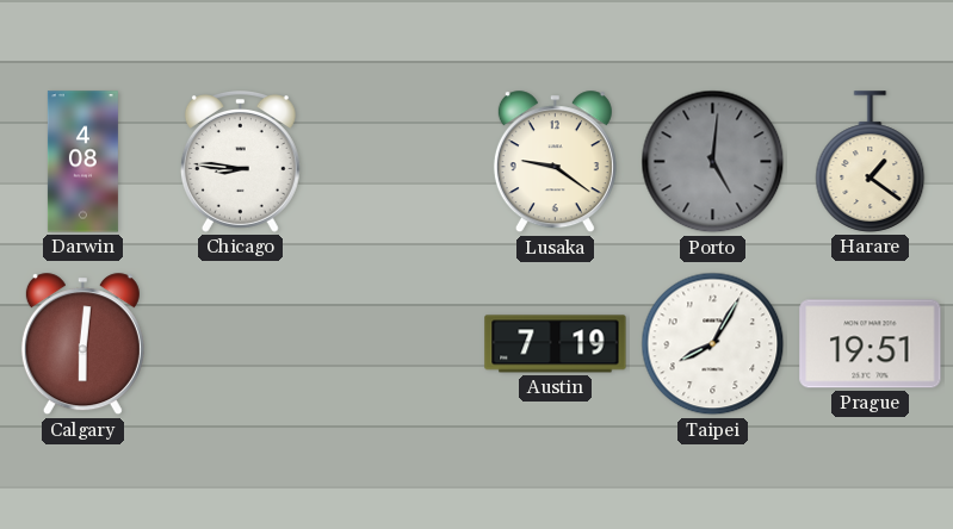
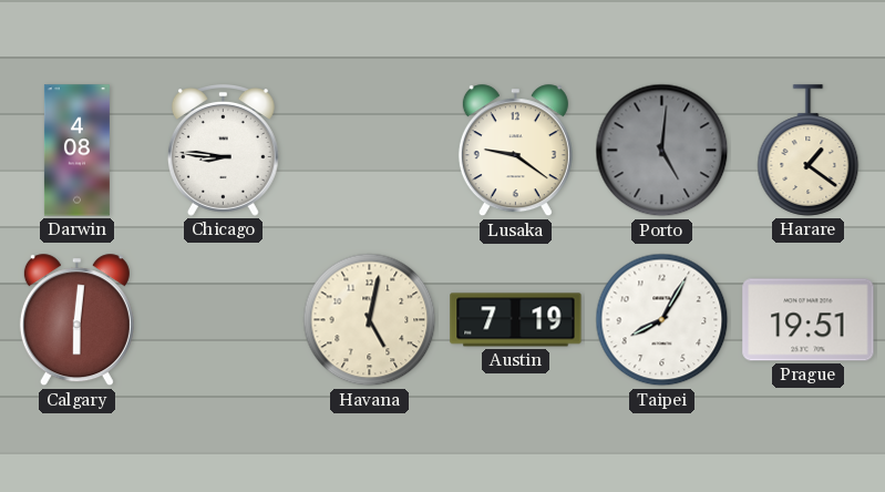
Havana: none -> 5:02
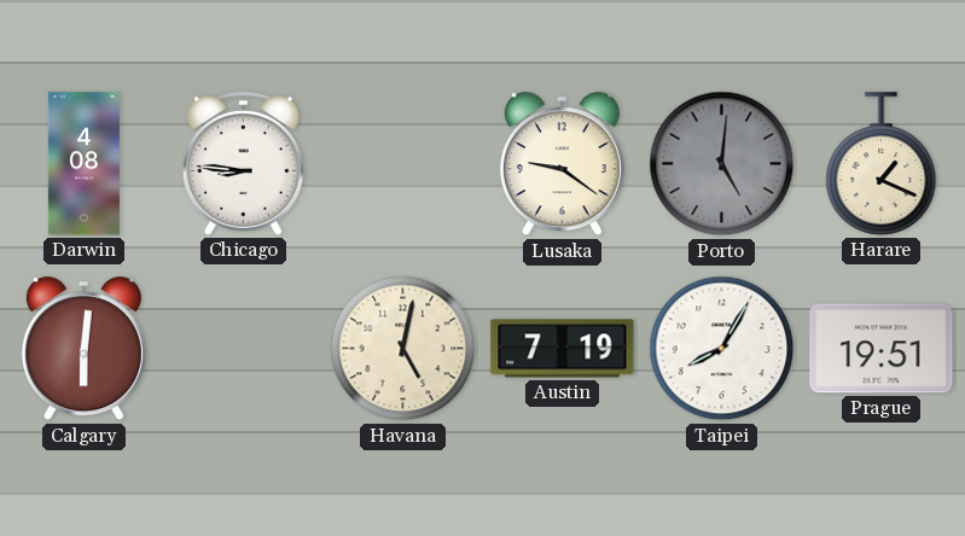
Harare: 1:21 -> 1:19
